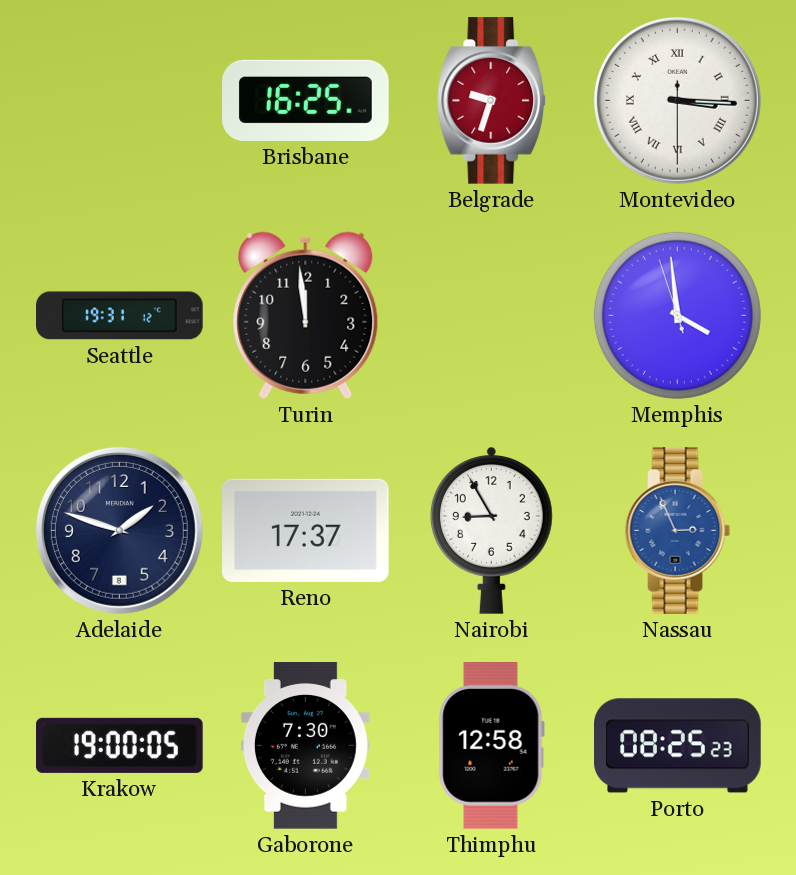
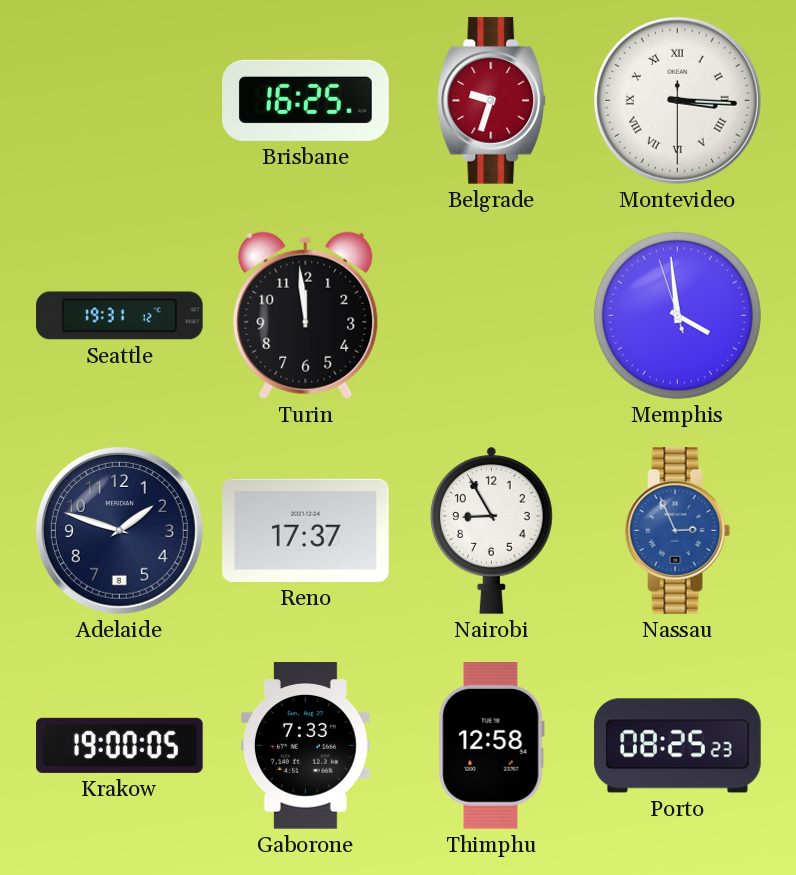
Gaborone: 7:30 -> 7:33
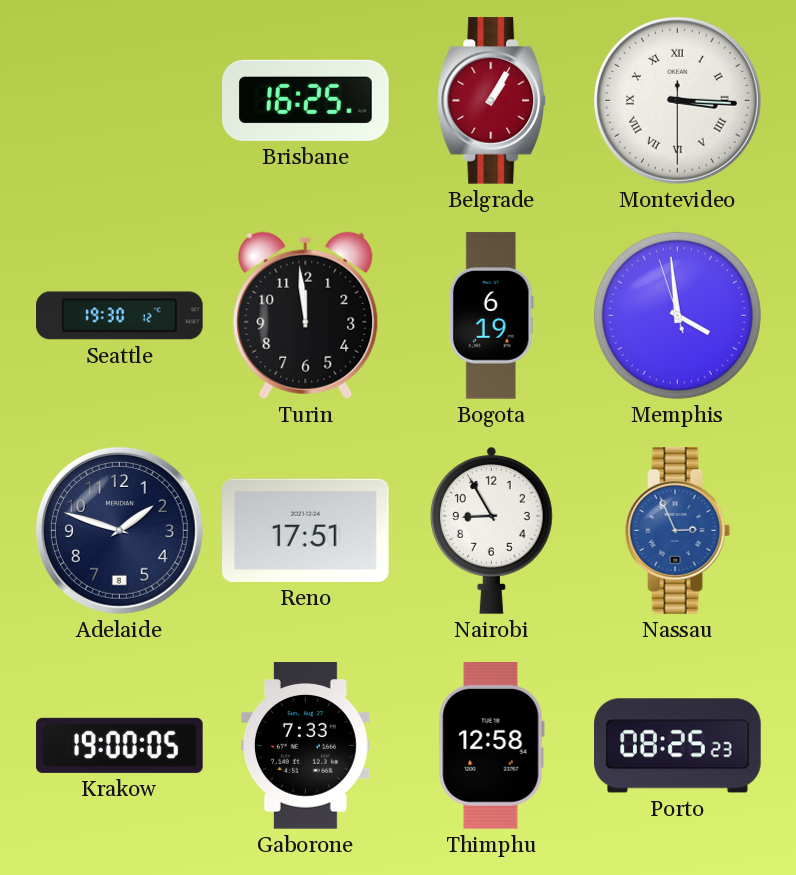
Belgrade: 9:33 -> 1:05
Seattle: 19:31 -> 19:30
Bogota: none -> 6:19
Reno: 17:37 -> 17:51
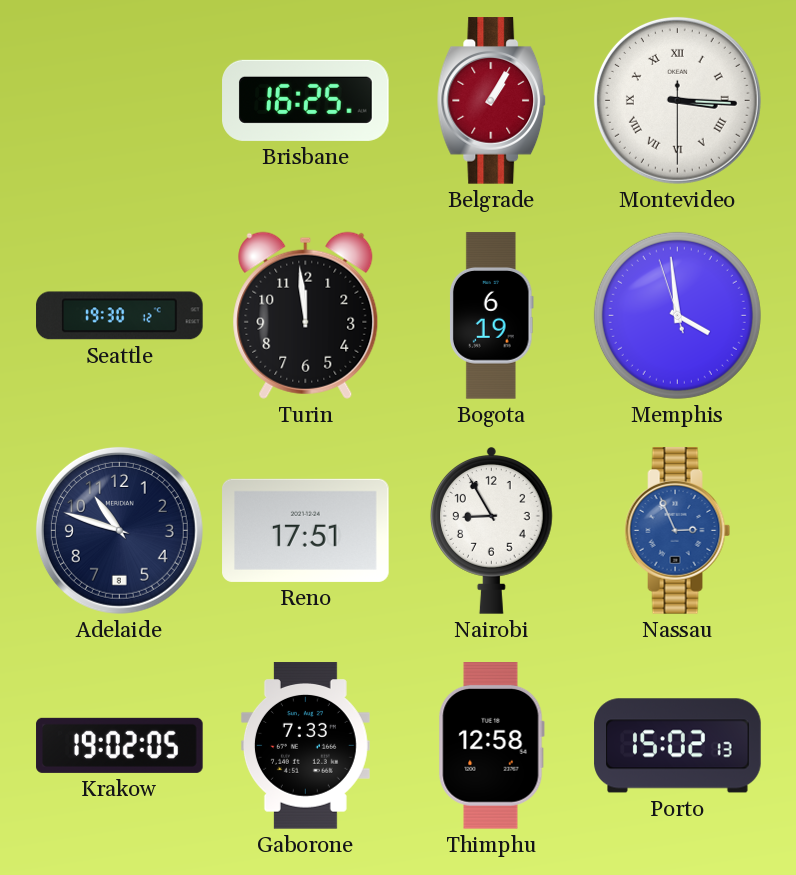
Adelaide: 1:48 -> 10:48
Krakow: 19:00 -> 19:02
Porto: 08:25 -> 15:02
